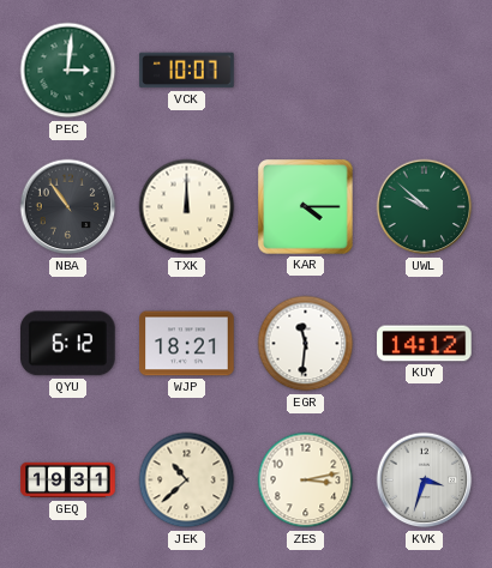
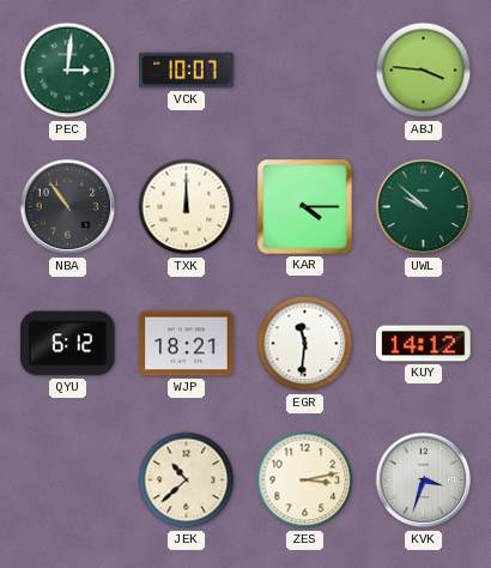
ABJ: none -> 3:46
GEQ: 19:31 -> none
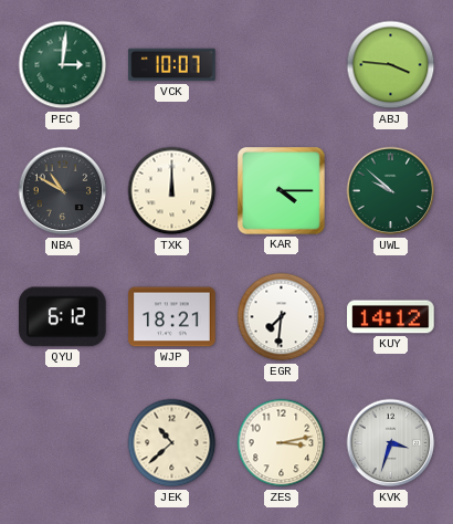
NBA: 10:54 -> 10:50
EGR: 11:31 -> 7:31
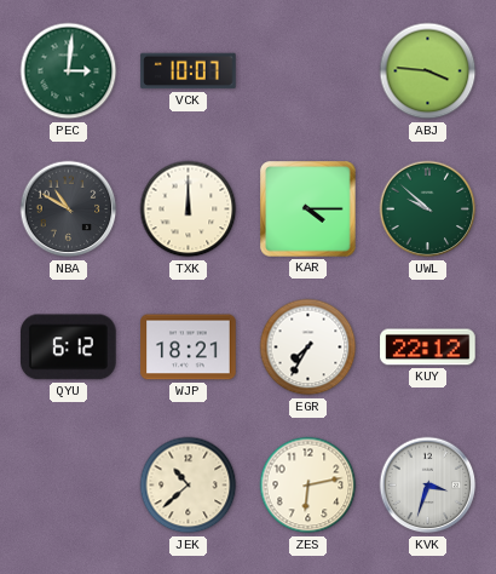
EGR: 7:31 -> 7:35
KUY: 14:12 -> 22:12
ZES: 3:13 -> 6:13
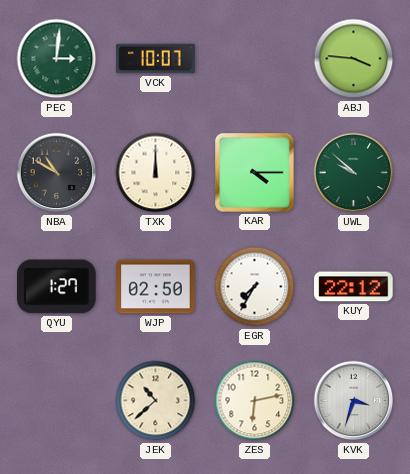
QYU: 6:12 -> 1:27
WJP: 18:21 -> 02:50
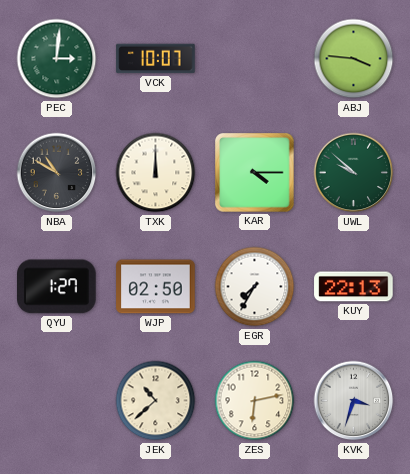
KUY: 22:12 -> 22:13
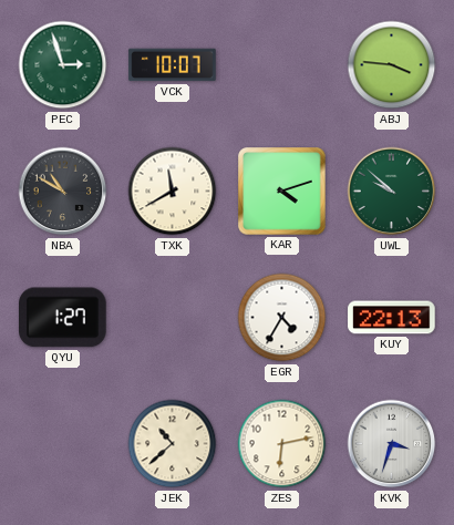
PEC: 3:01 -> 2:57
TXK: 12:00 -> 11:40
KAR: 4:15 -> 4:12
WJP: 02:50 -> none
EGR: 7:35 -> 4:35
